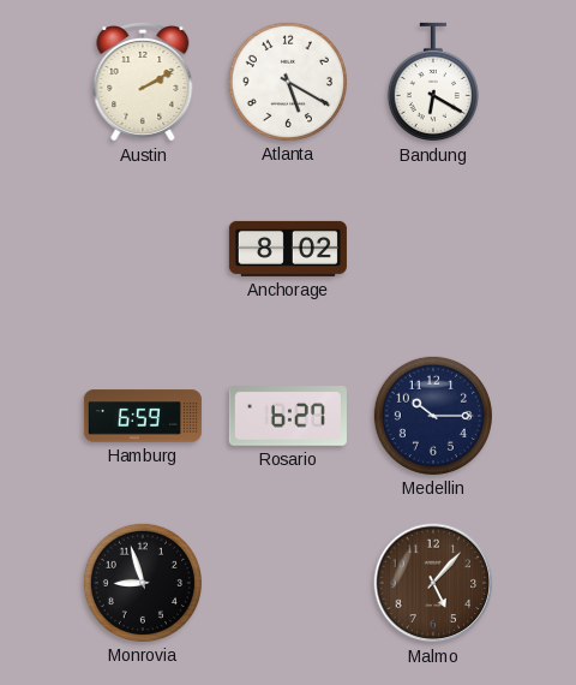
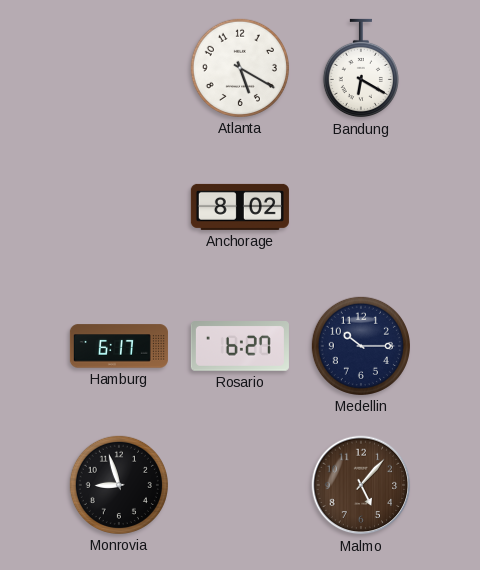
Austin: 2:10 -> none
Hamburg: 6:59 -> 6:17
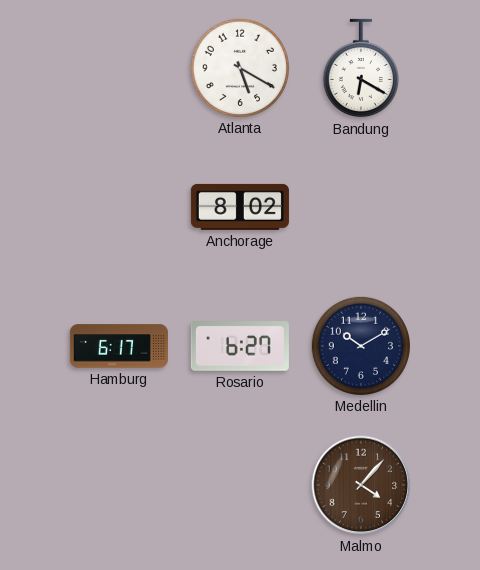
Medellin: 10:15 -> 10:10
Monrovia: 8:57 -> none
Malmo: 5:07 -> 4:07
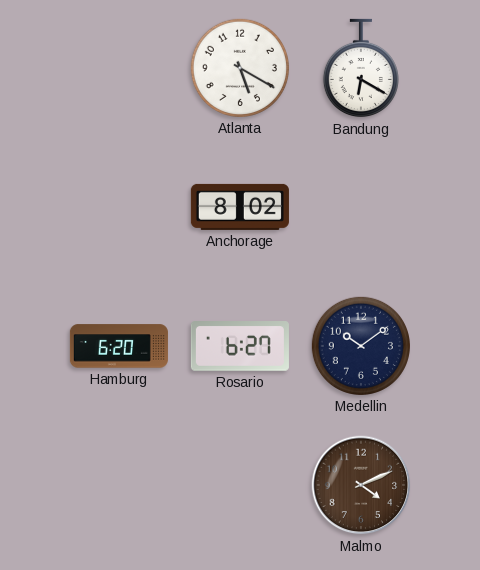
Hamburg: 6:17 -> 6:20
Medellin: 10:10 -> 10:09
Malmo: 4:07 -> 4:11
